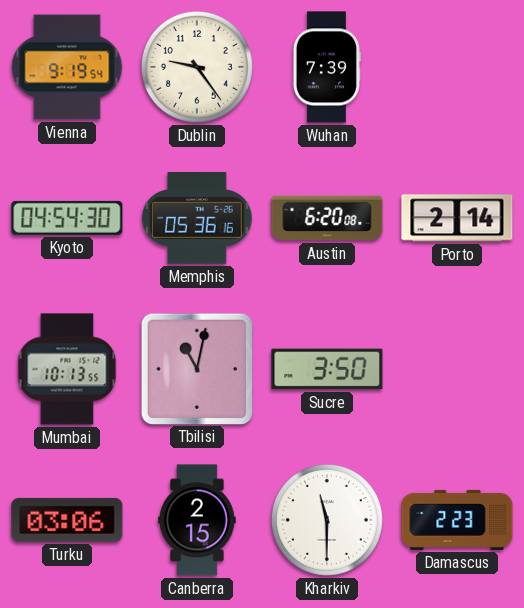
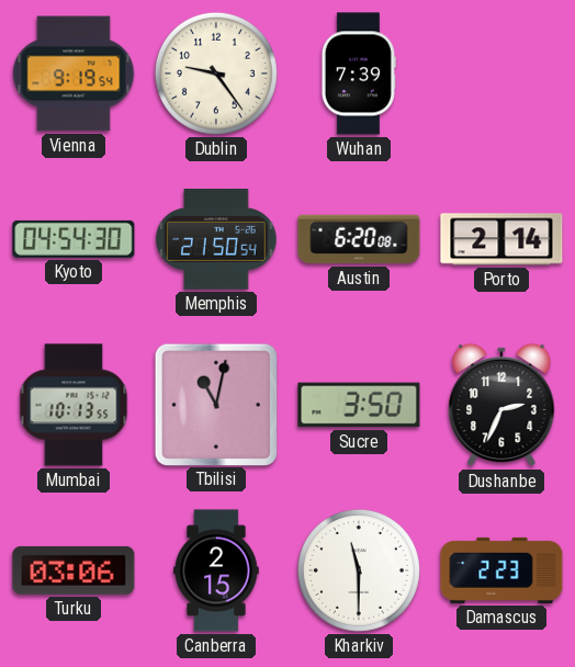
Memphis: 05:36 -> 21:50
Dushanbe: none -> 2:34
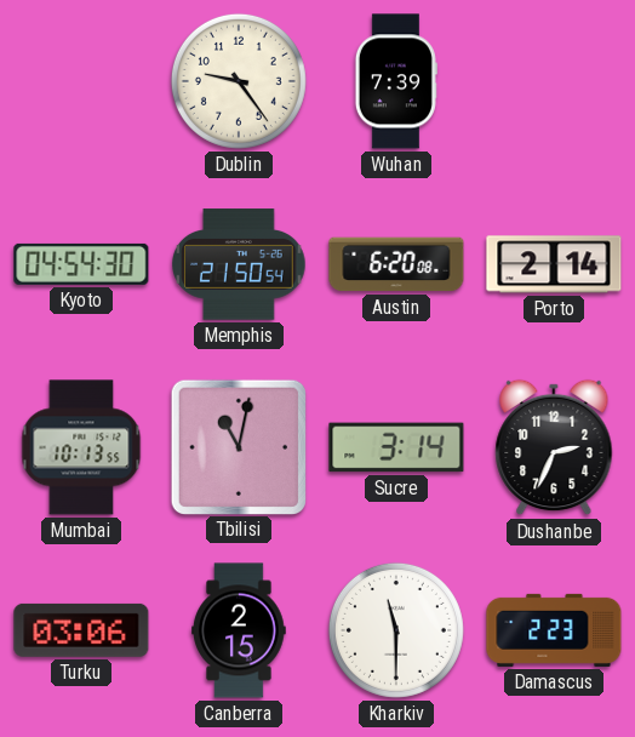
Vienna: 9:19 -> none
Sucre: 3:50 -> 3:14
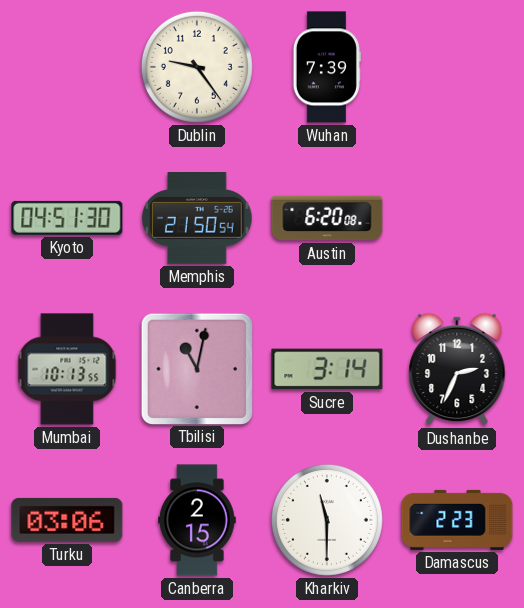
Kyoto: 04:54 -> 04:51
Porto: 2:14 -> none
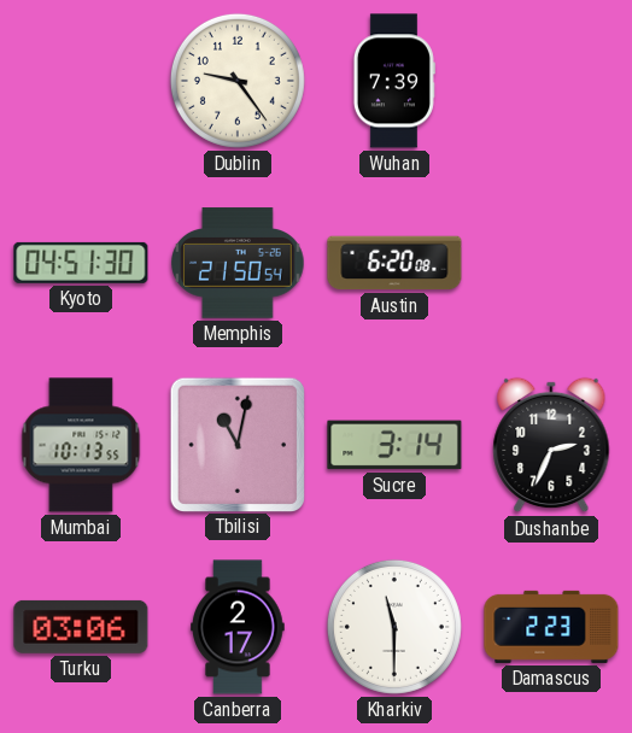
Canberra: 2:15 -> 2:17
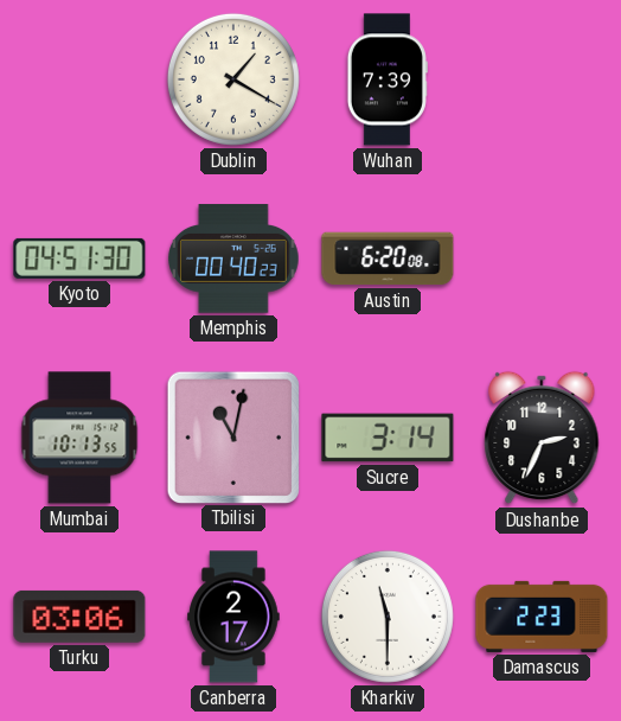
Dublin: 9:24 -> 1:20
Memphis: 21:50 -> 00:40
